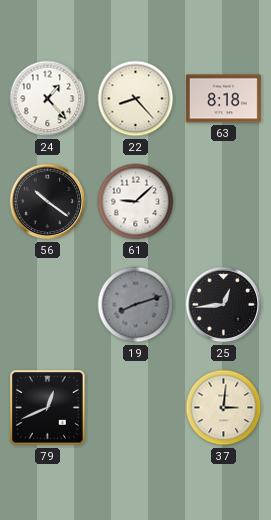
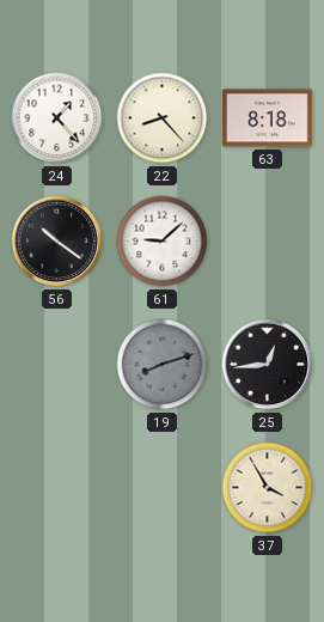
79: 12:41 -> none
37: 3:01 -> 3:55
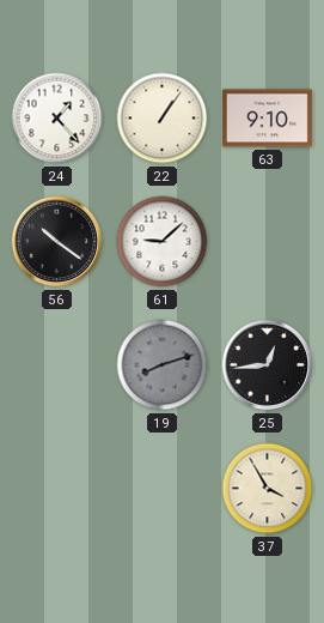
22: 8:23 -> 1:06
63: 8:18 -> 9:10
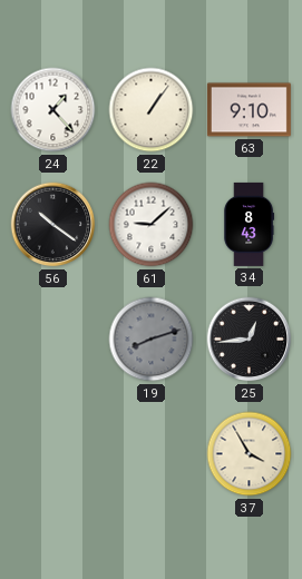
34: none -> 8:43
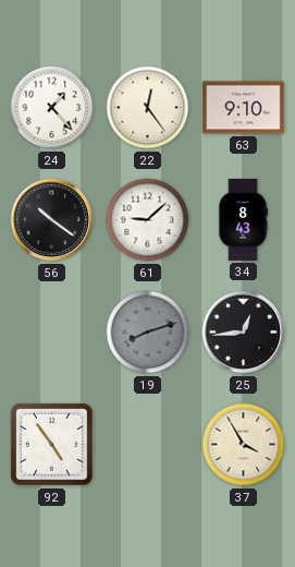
22: 1:06 -> 12:24
92: none -> 4:54
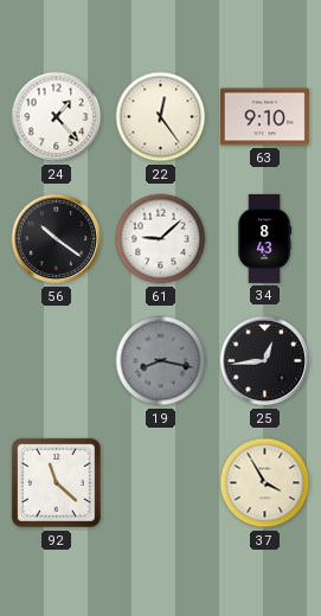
19: 8:12 -> 8:17
92: 4:54 -> 11:22
